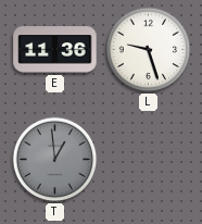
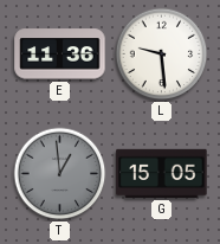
L: 9:27 -> 9:29
G: none -> 15:05
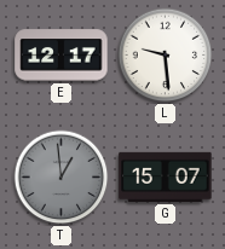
E: 11:36 -> 12:17
G: 15:05 -> 15:07
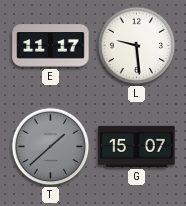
E: 12:17 -> 11:17
T: 12:59 -> 1:38
